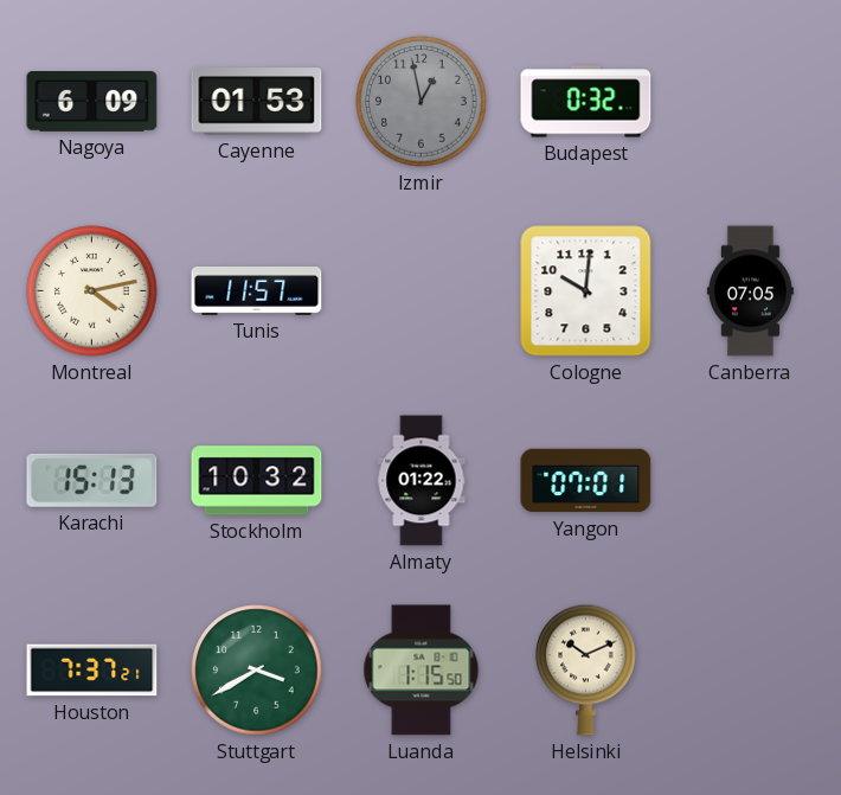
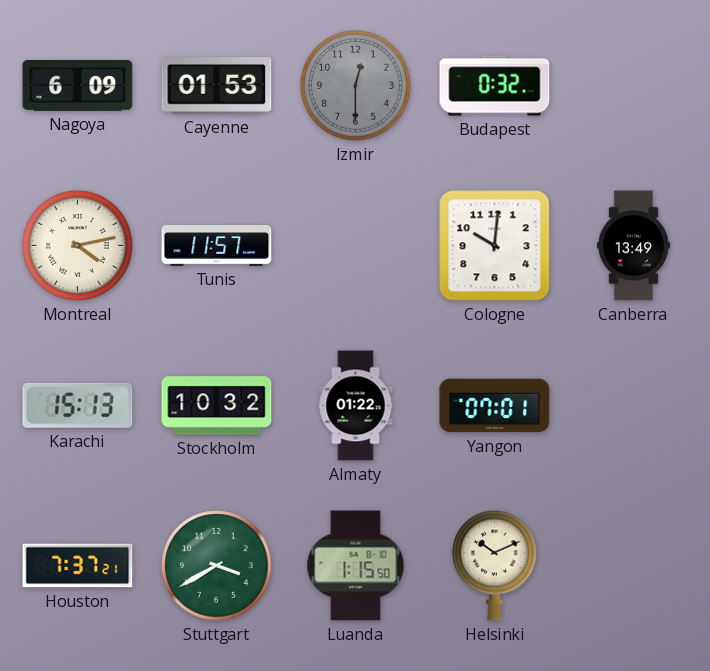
Izmir: 12:58 -> 12:30
Canberra: 07:05 -> 13:49
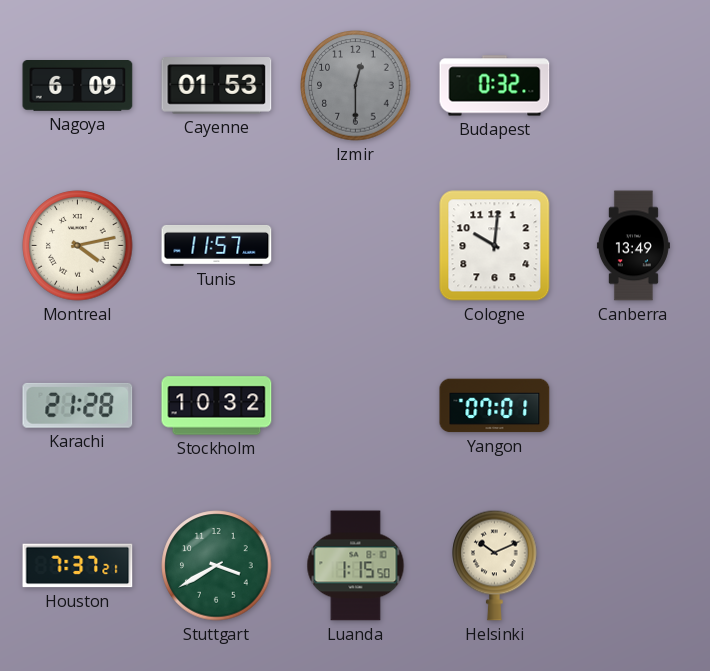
Karachi: 15:13 -> 21:28
Almaty: 01:22 -> none
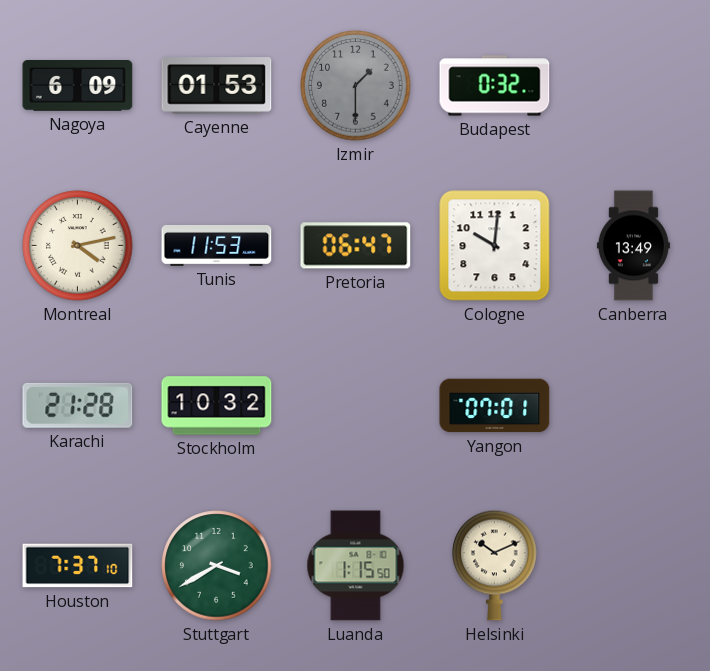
Izmir: 12:30 -> 1:30
Tunis: 11:57 -> 11:53
Pretoria: none -> 06:47
Houston: 7:37:21 -> 7:37:10
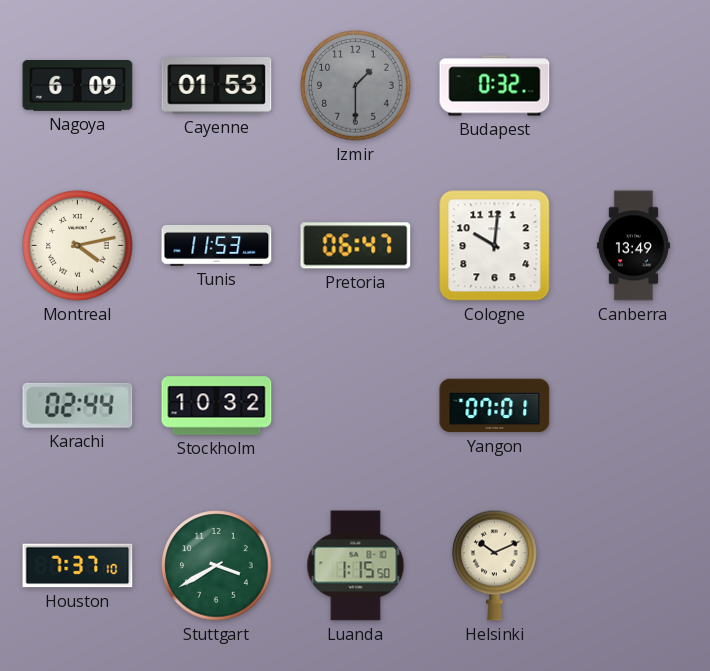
Karachi: 21:28 -> 02:44
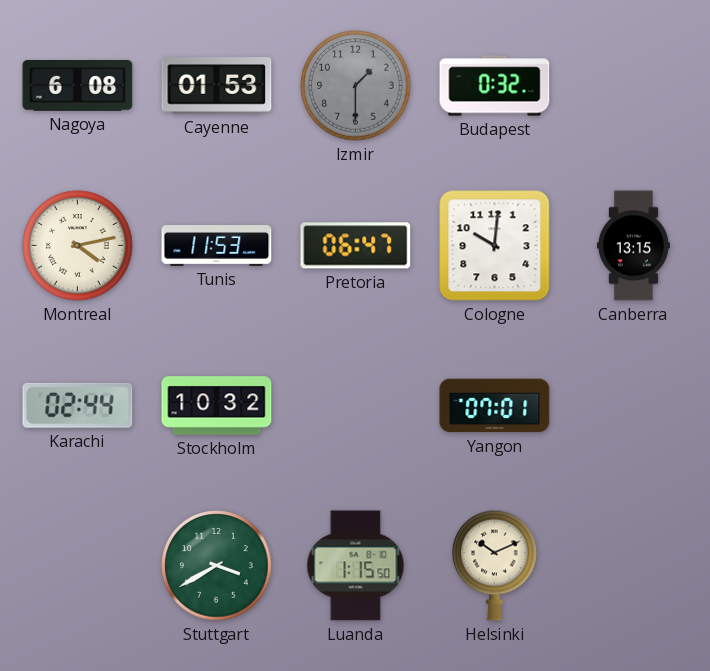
Nagoya: 6:09 -> 6:08
Canberra: 13:49 -> 13:15
Houston: 7:37 -> none
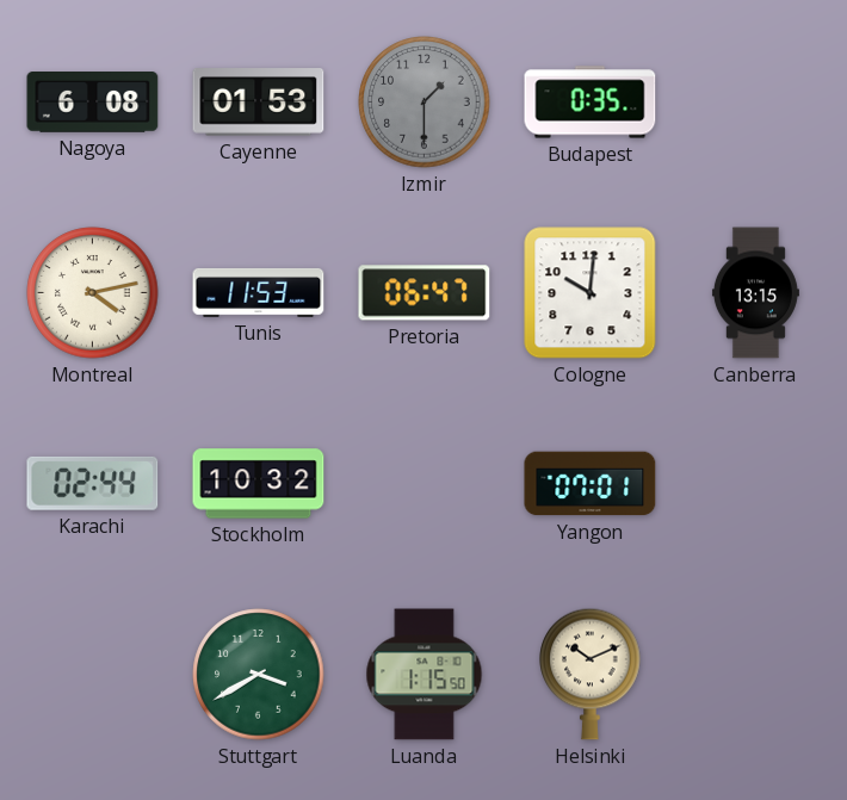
Budapest: 0:32 -> 0:35
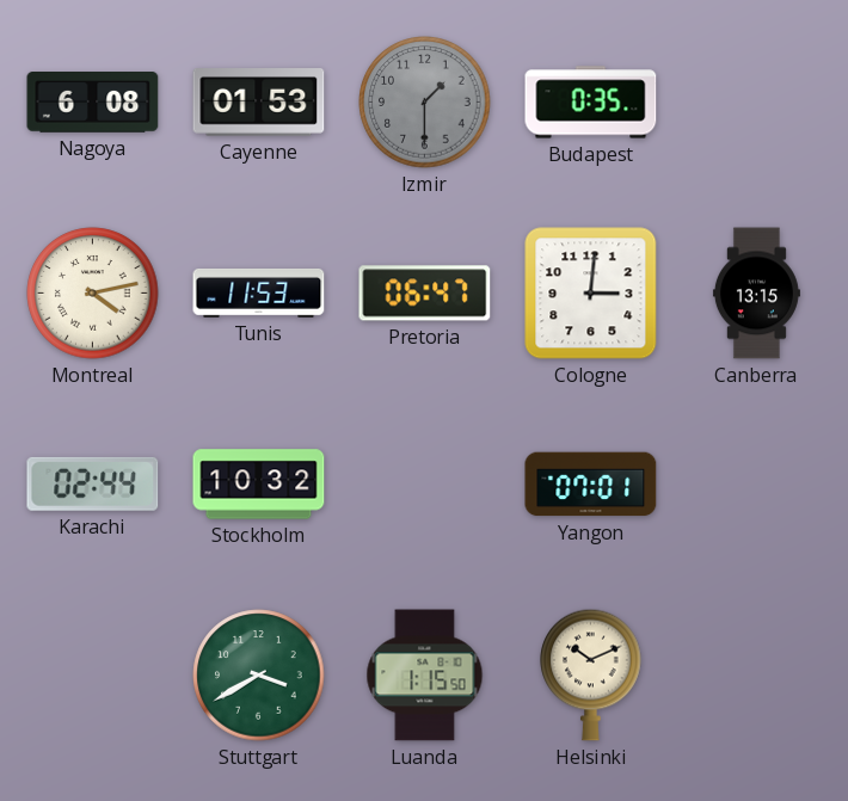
Cologne: 10:01 -> 3:01
